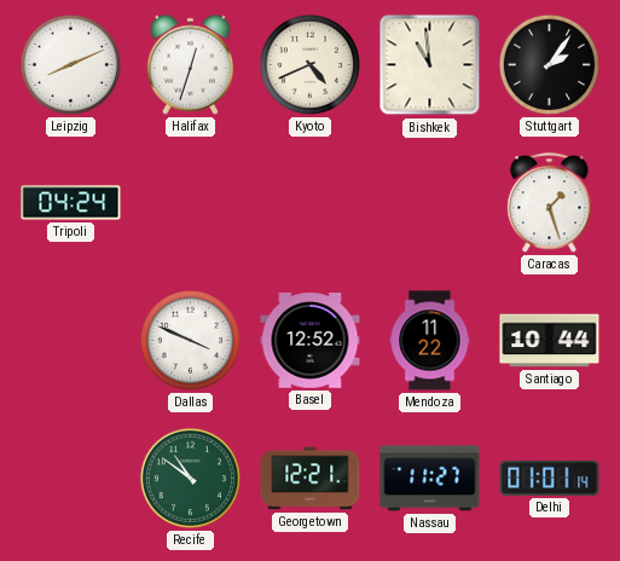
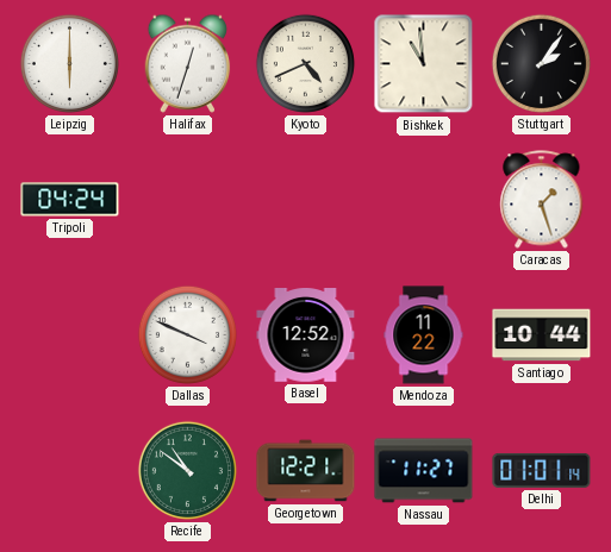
Leipzig: 8:11 -> 6:00
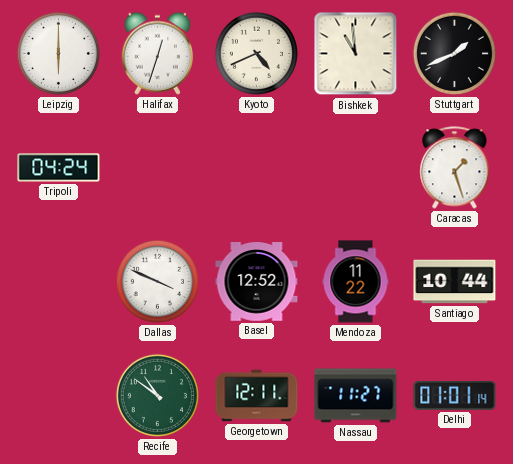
Stuttgart: 2:06 -> 1:41
Georgetown: 12:21 -> 12:11
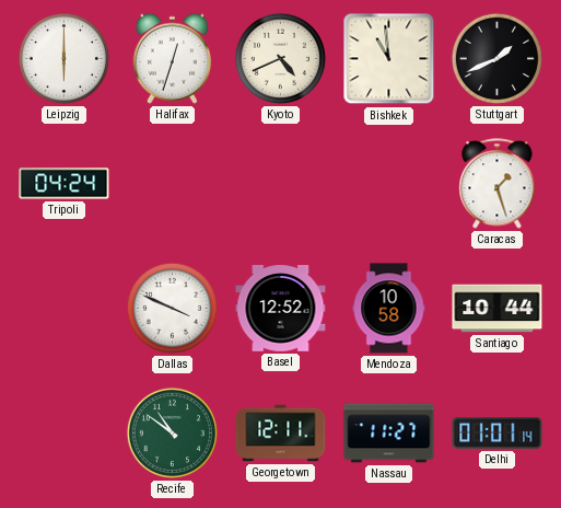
Mendoza: 11:22 -> 10:58
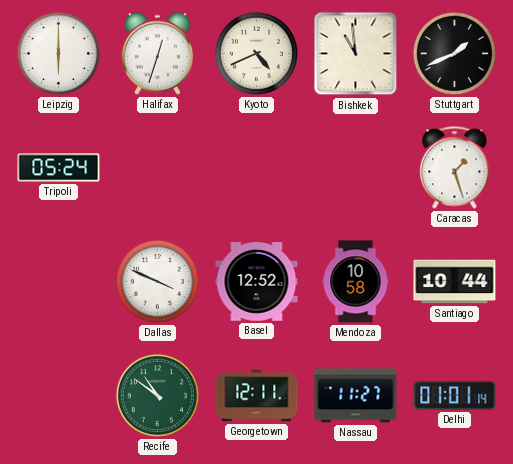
Tripoli: 04:24 -> 05:24
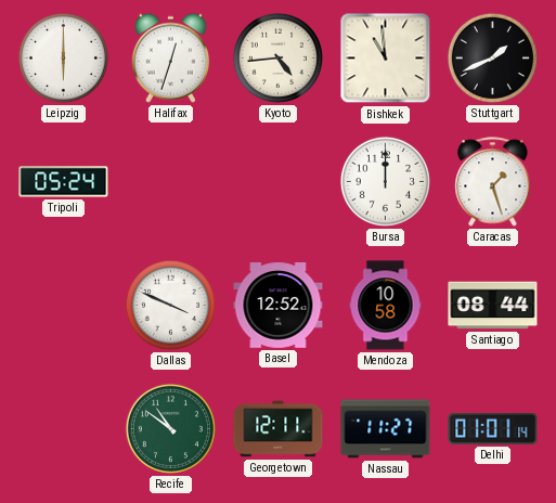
Kyoto: 4:41 -> 4:44
Bursa: none -> 12:00
Santiago: 10:44 -> 08:44
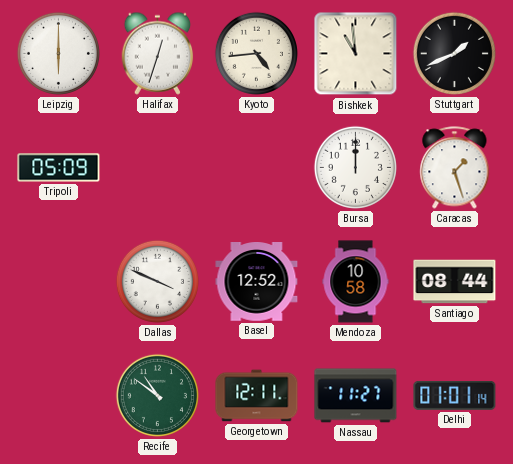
Tripoli: 05:24 -> 05:09
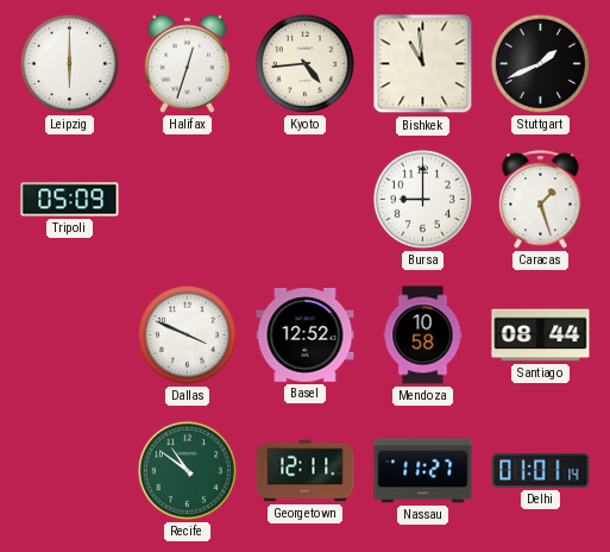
Bursa: 12:00 -> 9:00
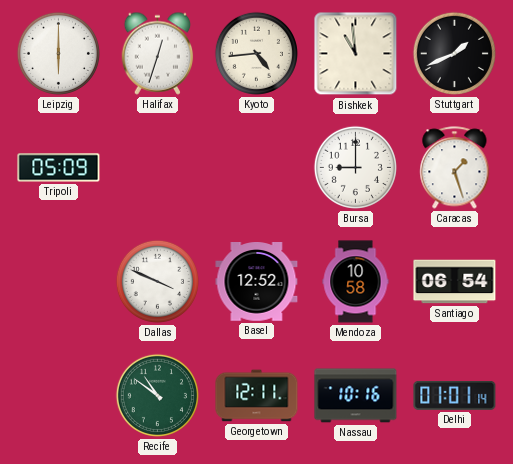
Santiago: 08:44 -> 06:54
Nassau: 11:27 -> 10:16
